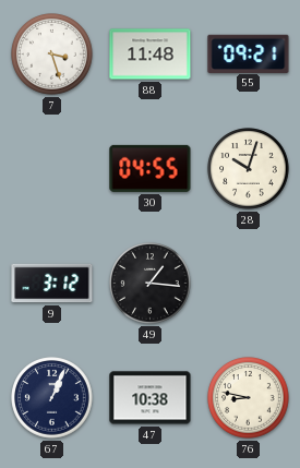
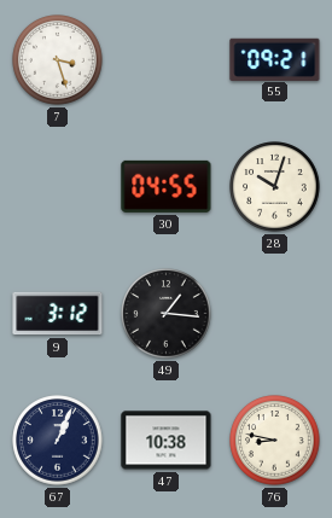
88: 11:48 -> none
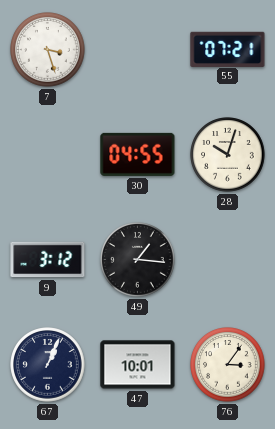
55: 09:21 -> 07:21
47: 10:38 -> 10:01
76: 8:47 -> 3:06
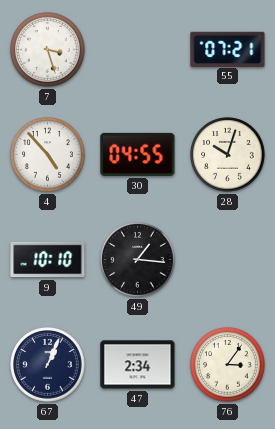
4: none -> 4:53
9: 3:12 -> 10:10
47: 10:01 -> 2:34
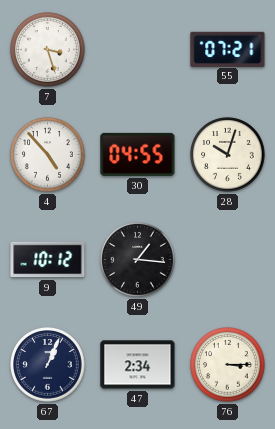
9: 10:10 -> 10:12
76: 3:06 -> 3:15
